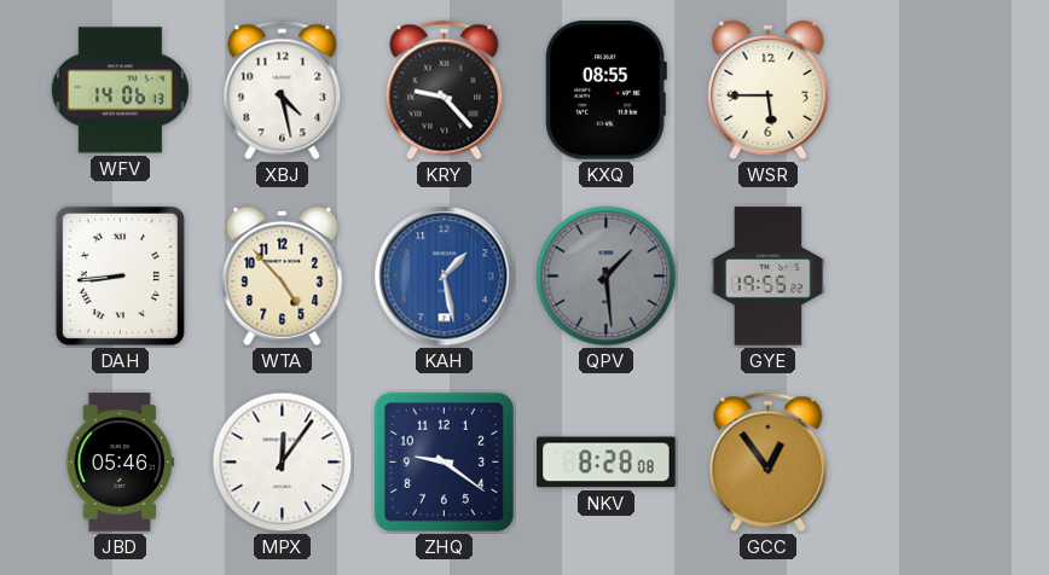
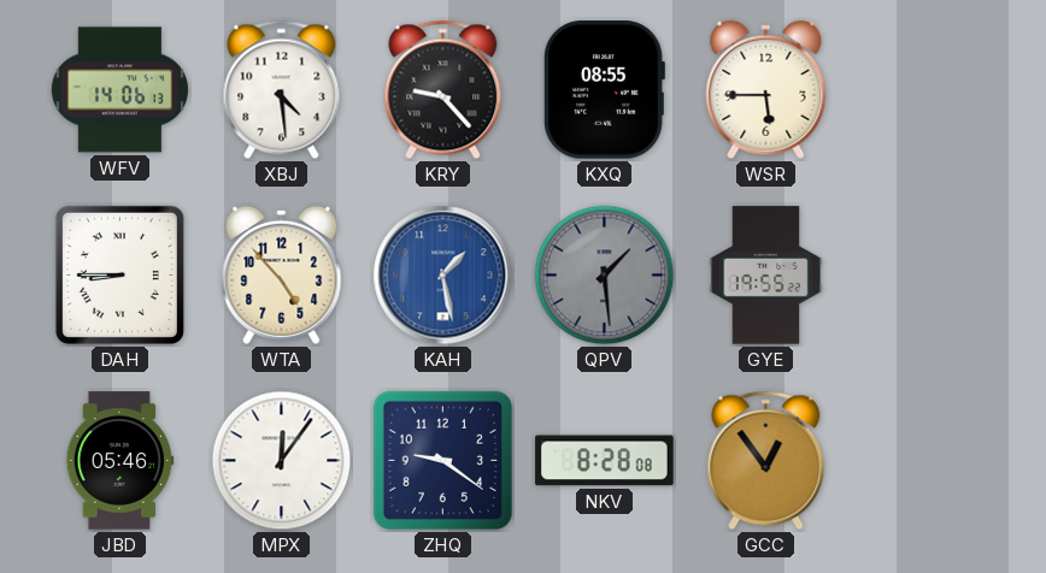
XBJ: 4:28 -> 4:29
DAH: 8:44 -> 8:45
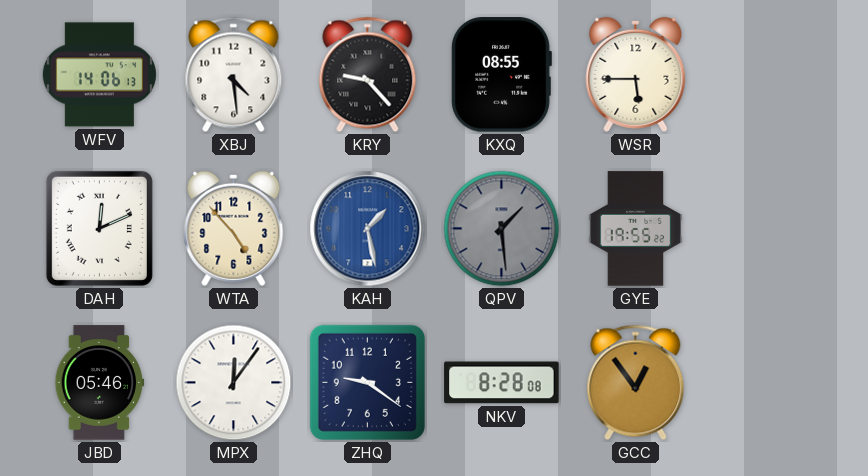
DAH: 8:45 -> 12:11
